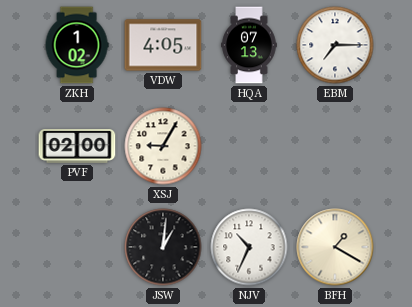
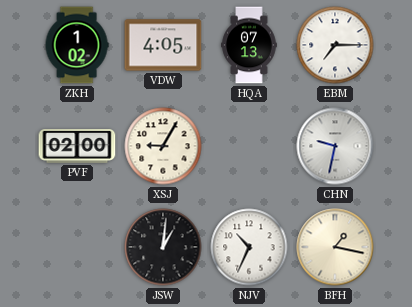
CHN: none -> 9:32
BFH: 1:20 -> 1:17
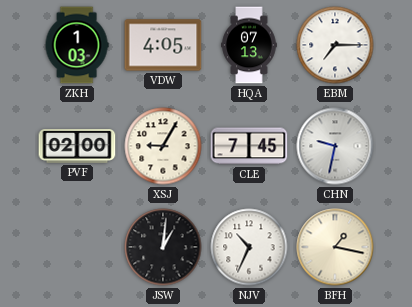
ZKH: 1:02 -> 1:03
CLE: none -> 7:45
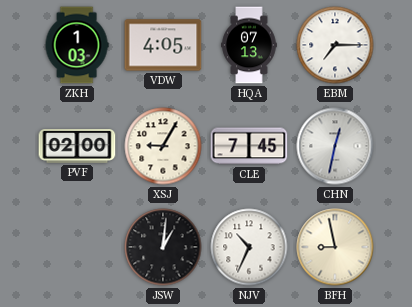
CHN: 9:32 -> 12:32
BFH: 1:17 -> 8:58
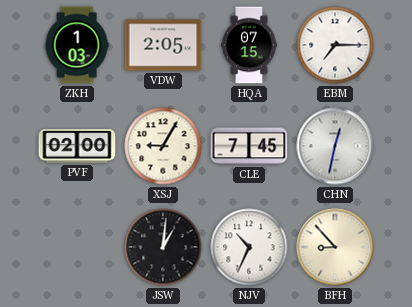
VDW: 4:05 -> 2:05
HQA: 07:13 -> 07:15
BFH: 8:58 -> 8:53
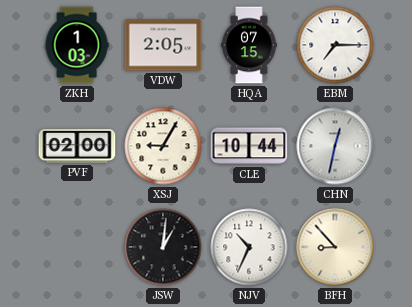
CLE: 7:45 -> 10:44
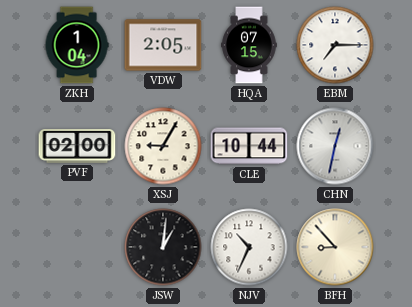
ZKH: 1:03 -> 1:04
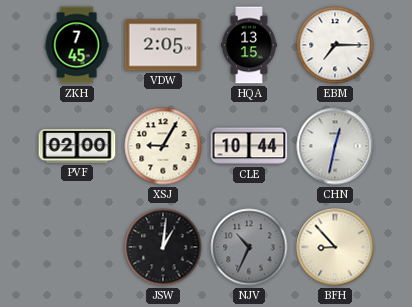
ZKH: 1:04 -> 7:45
HQA: 07:15 -> 13:15
NJV dial: white -> grey
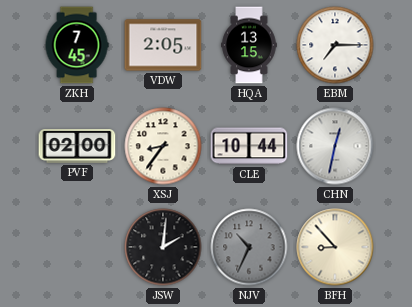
XSJ: 9:05 -> 8:36
JSW: 1:01 -> 2:01
